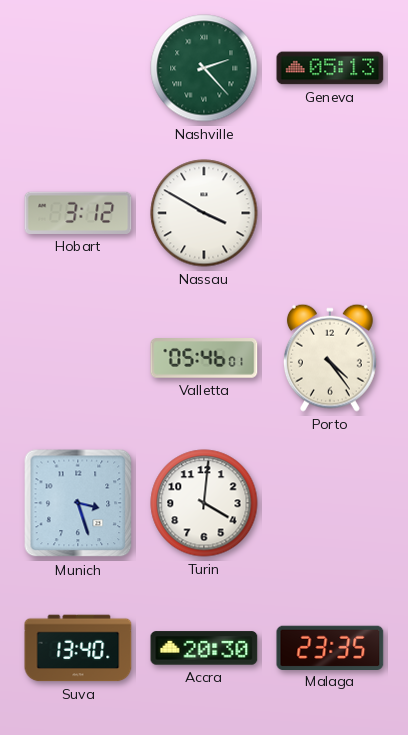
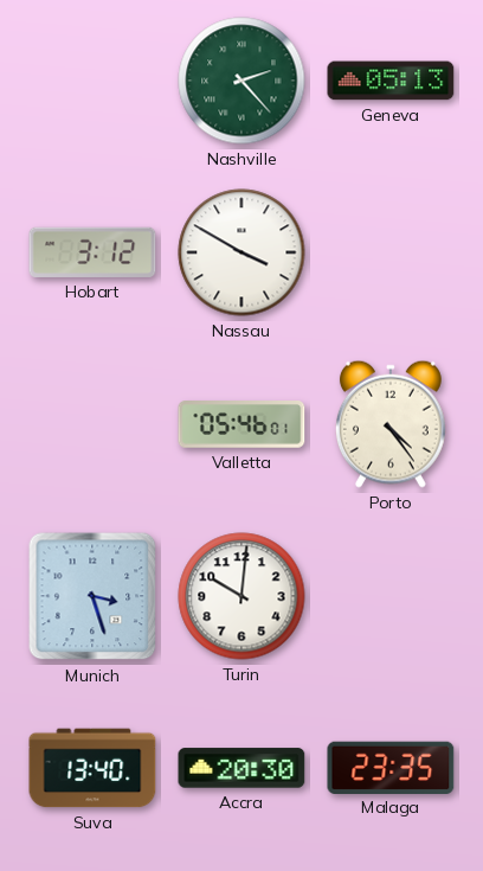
Turin: 4:01 -> 10:01
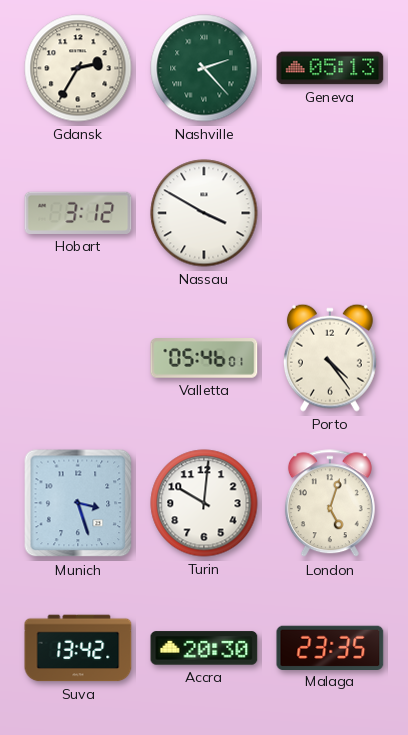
Gdansk: none -> 2:35
London: none -> 5:03
Suva: 13:40 -> 13:42
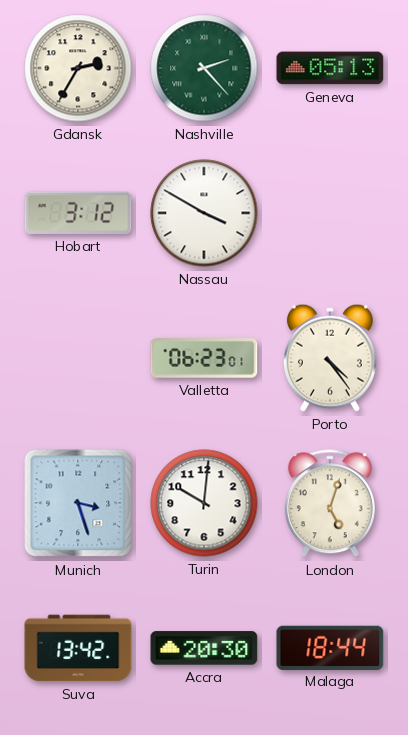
Valletta: 05:46 -> 06:23
Malaga: 23:35 -> 18:44
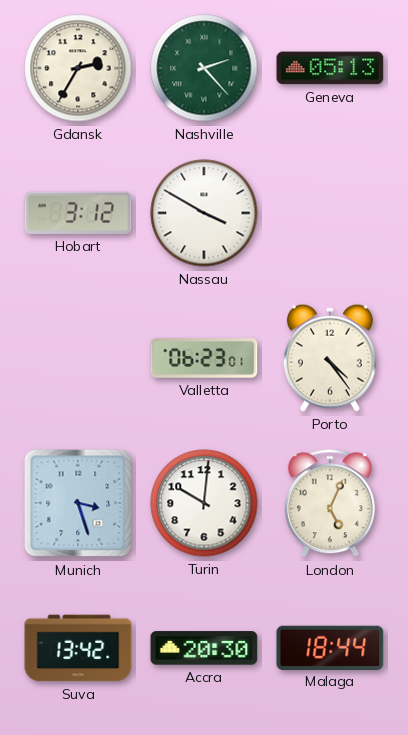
London: 5:03 -> 5:04
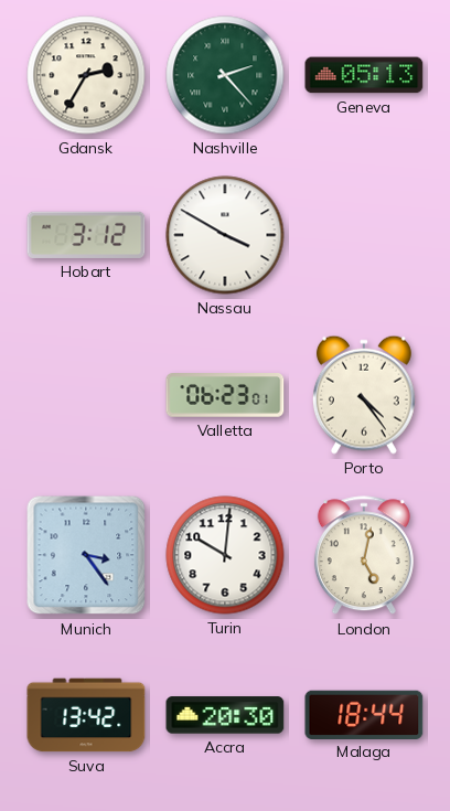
Munich: 3:27 -> 3:24
London: 5:04 -> 5:02
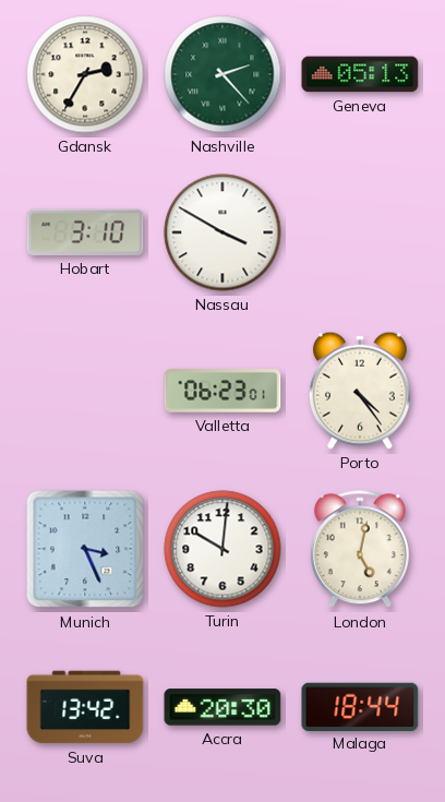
Hobart: 3:12 -> 3:10
Munich: 3:24 -> 3:26
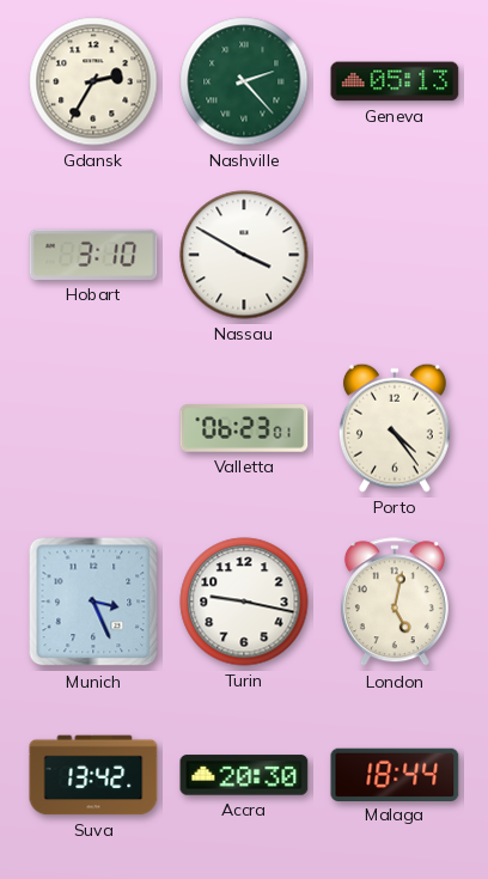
Turin: 10:01 -> 9:17
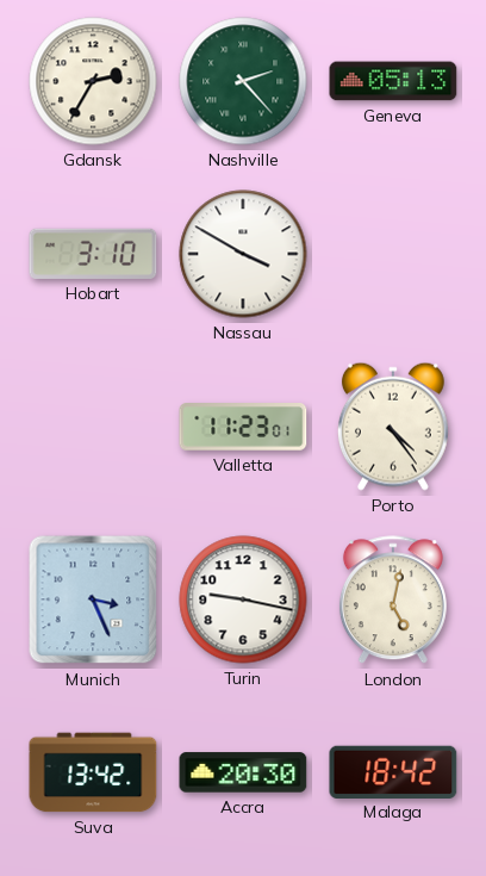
Valletta: 06:23 -> 11:23
Malaga: 18:44 -> 18:42
